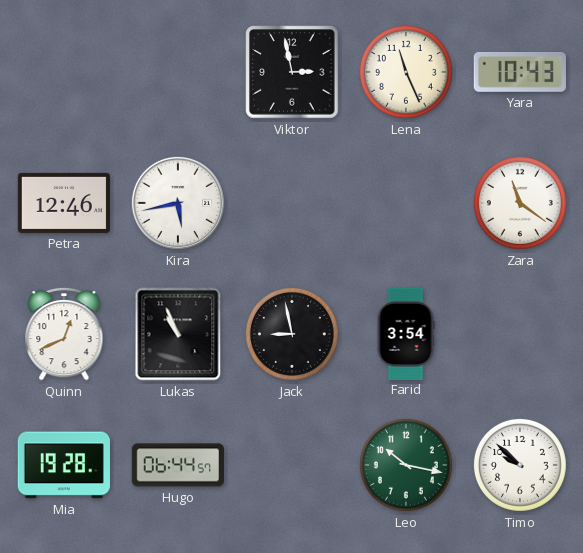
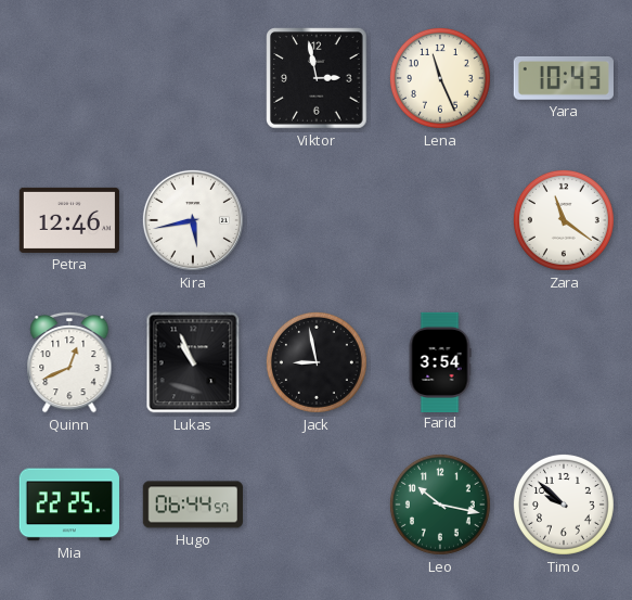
Mia: 19:28 -> 22:25
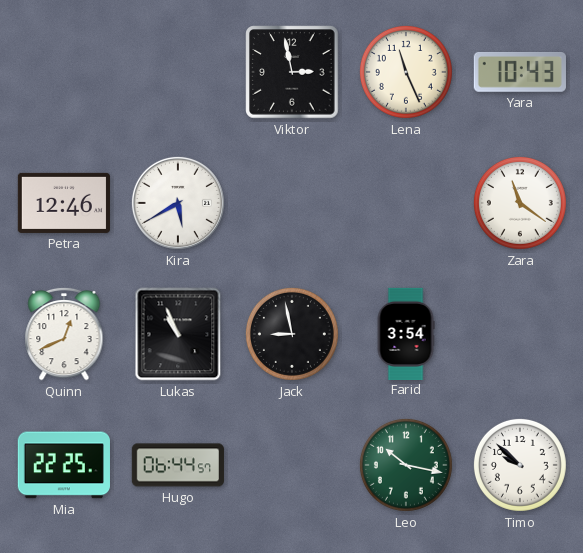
Kira: 5:43 -> 5:40
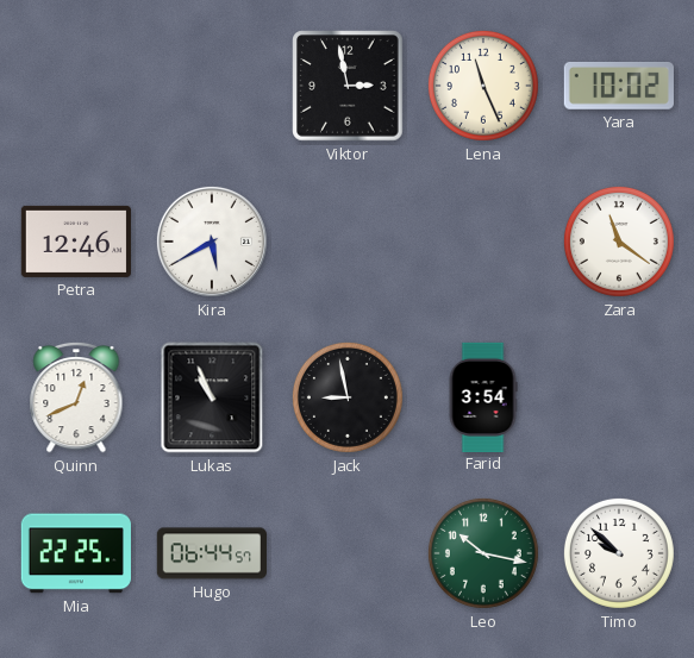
Yara: 10:43 -> 10:02
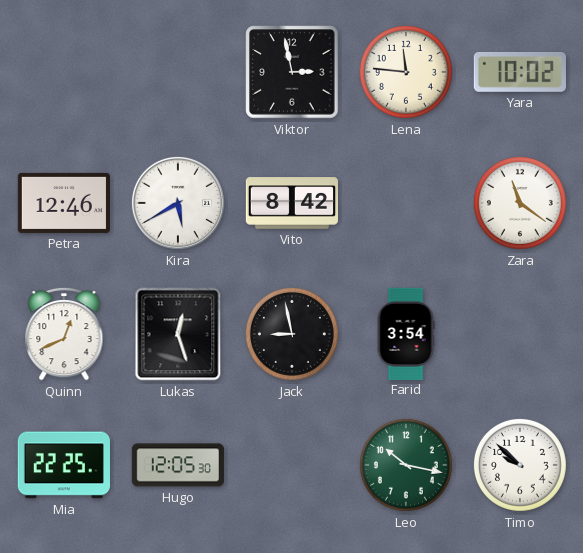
Lena: 11:26 -> 11:46
Vito: none -> 8:42
Lukas: 10:56 -> 12:27
Hugo: 06:44 -> 12:05
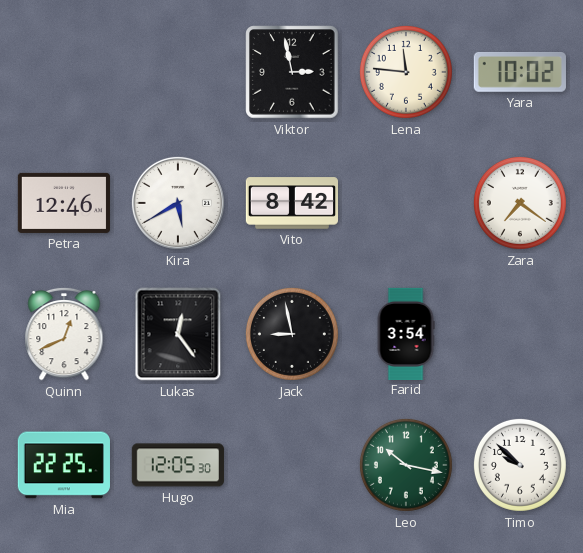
Zara: 11:21 -> 7:21
Lukas: 12:27 -> 12:24
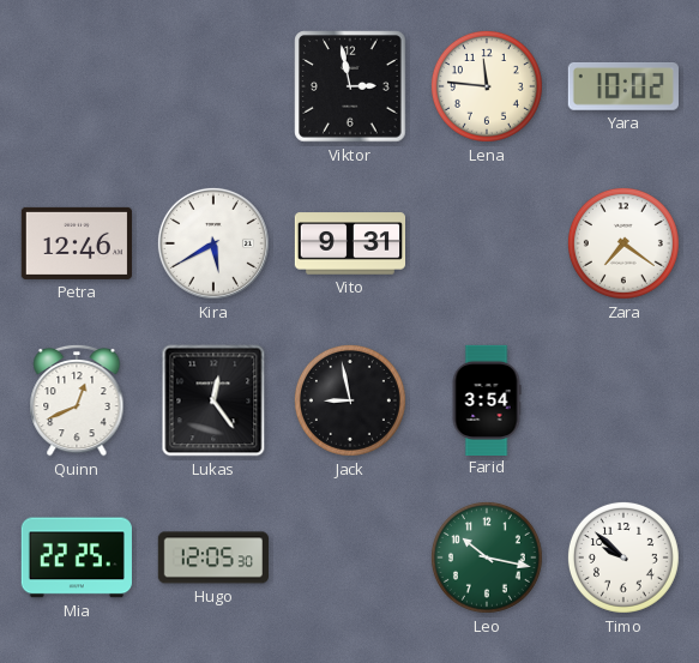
Vito: 8:42 -> 9:31
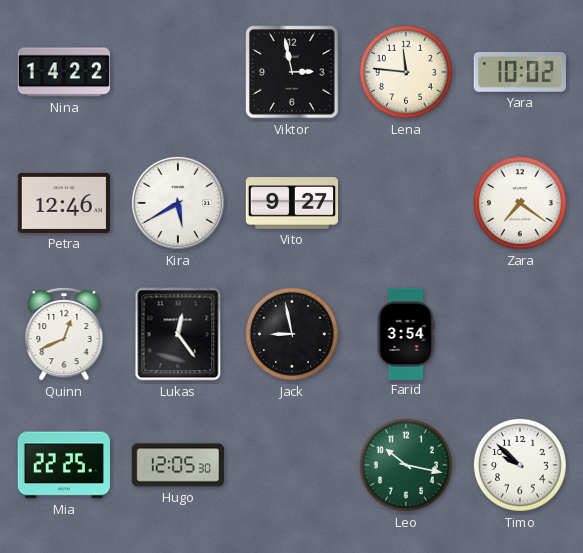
Nina: none -> 14:22
Vito: 9:31 -> 9:27
